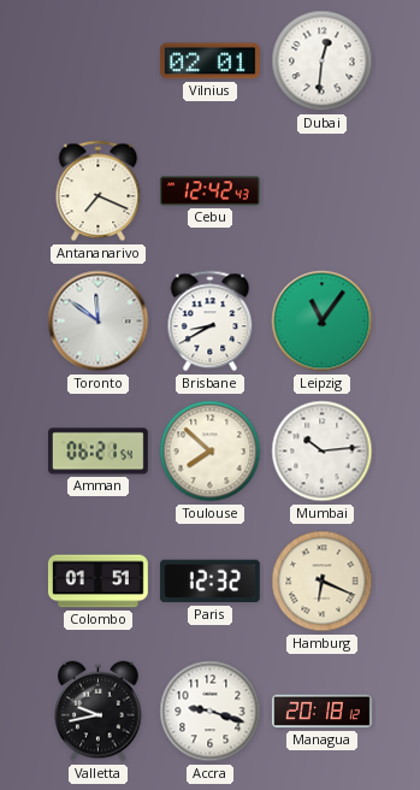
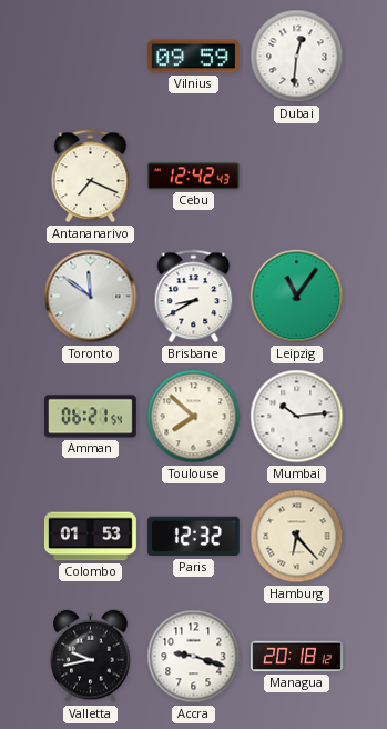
Vilnius: 02:01 -> 09:59
Colombo: 01:51 -> 01:53
Hamburg: 6:19 -> 6:23
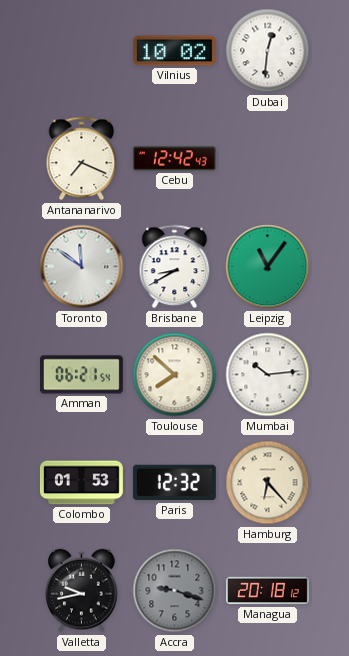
Vilnius: 09:59 -> 10:02
Accra dial: white -> grey
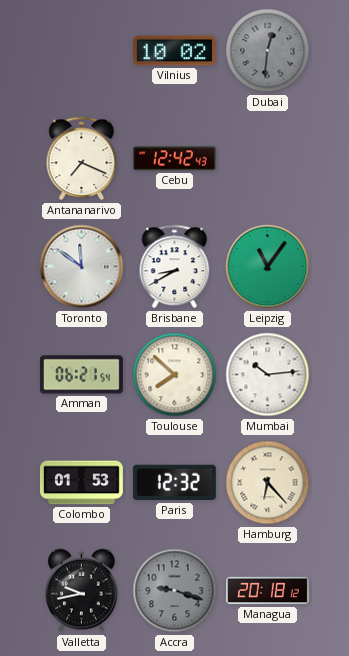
Dubai dial: white -> grey
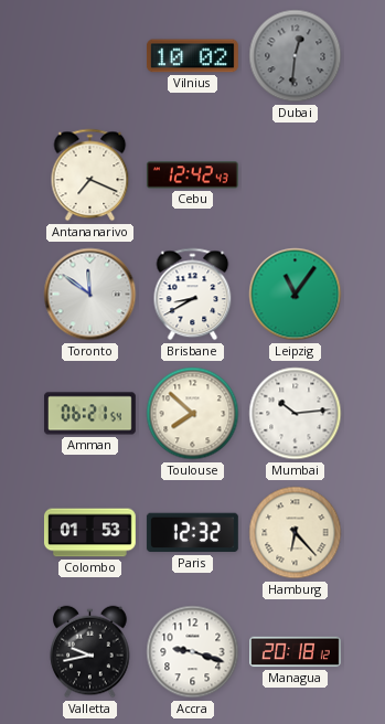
Accra dial: grey -> white
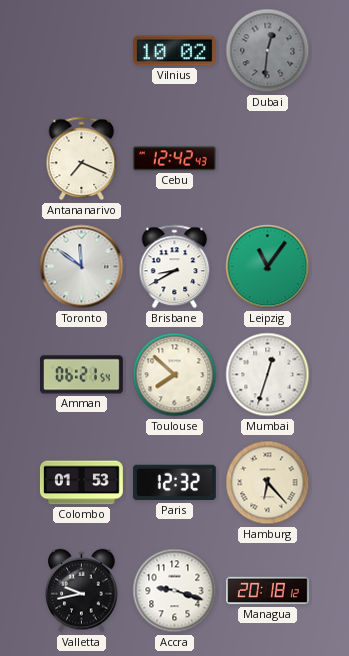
Mumbai: 10:14 -> 12:33
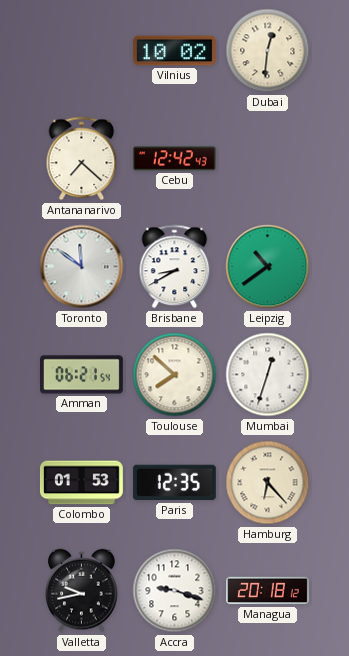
Dubai dial: grey -> cream
Antananarivo: 7:19 -> 7:22
Leipzig: 11:06 -> 10:39
Paris: 12:32 -> 12:35
